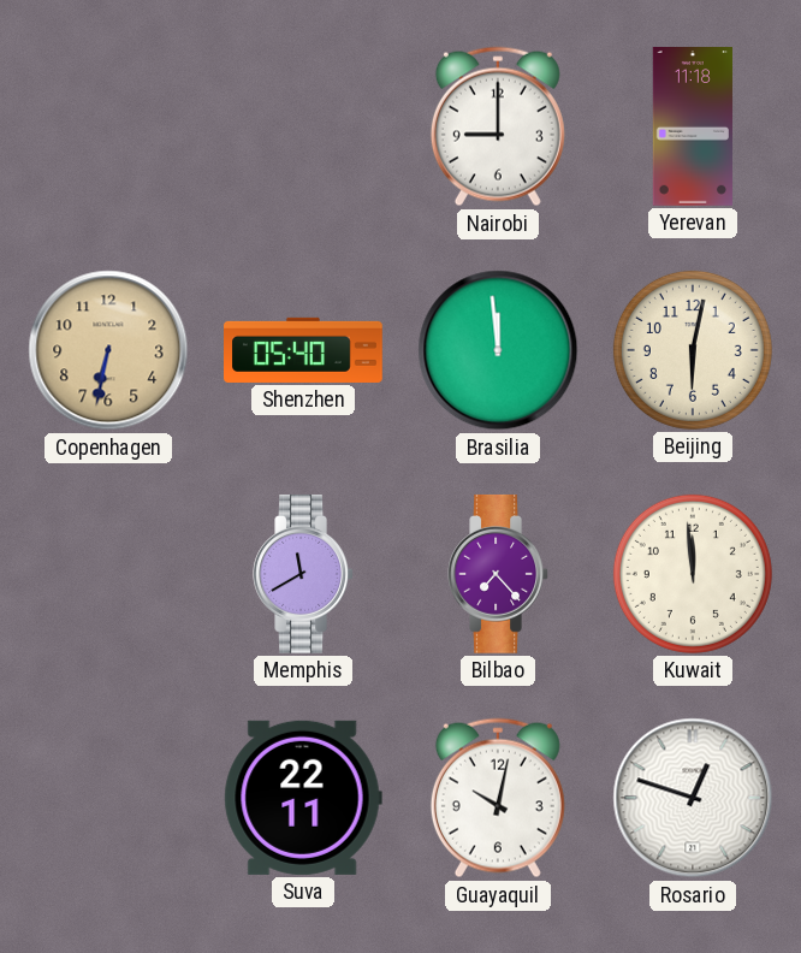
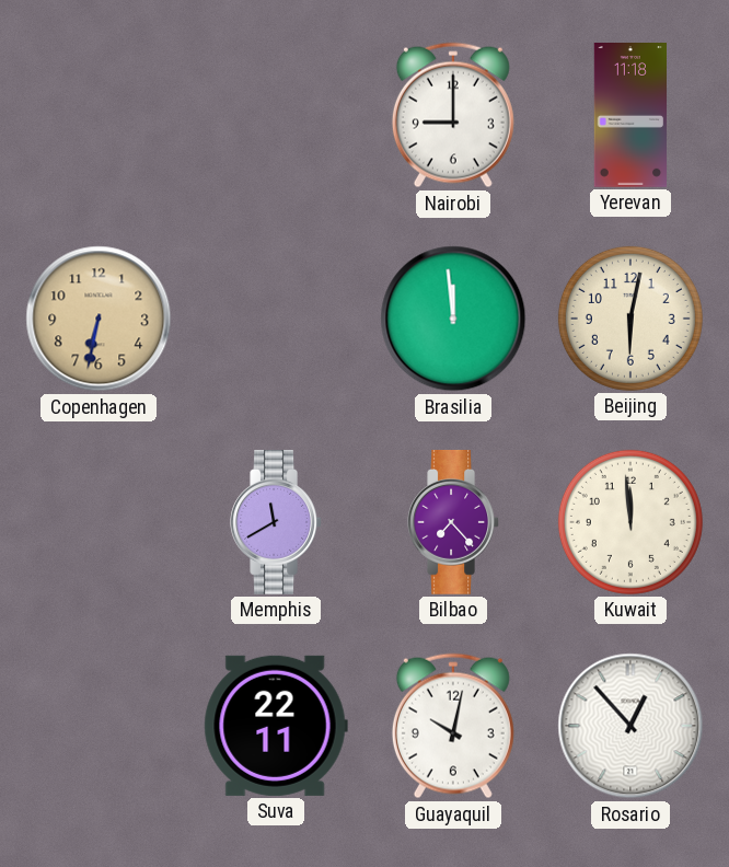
Shenzhen: 05:40 -> none
Rosario: 12:48 -> 12:53
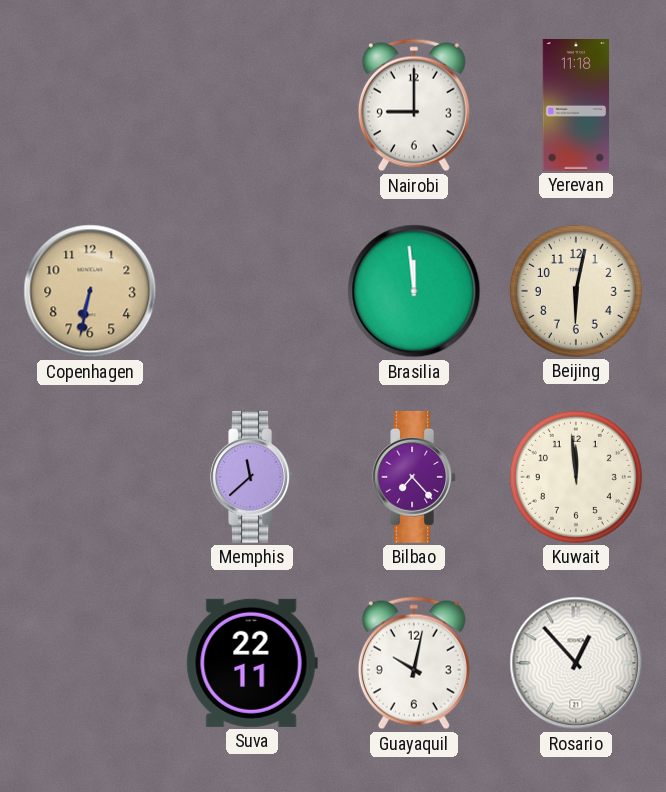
Memphis: 11:40 -> 11:38
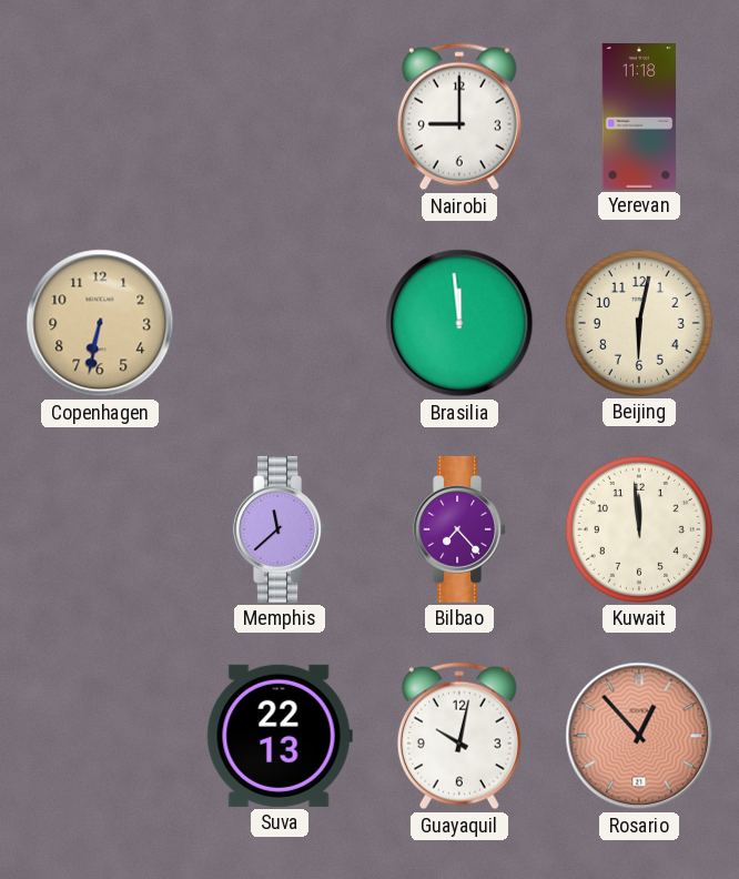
Suva: 22:11 -> 22:13
Rosario dial: white -> salmon
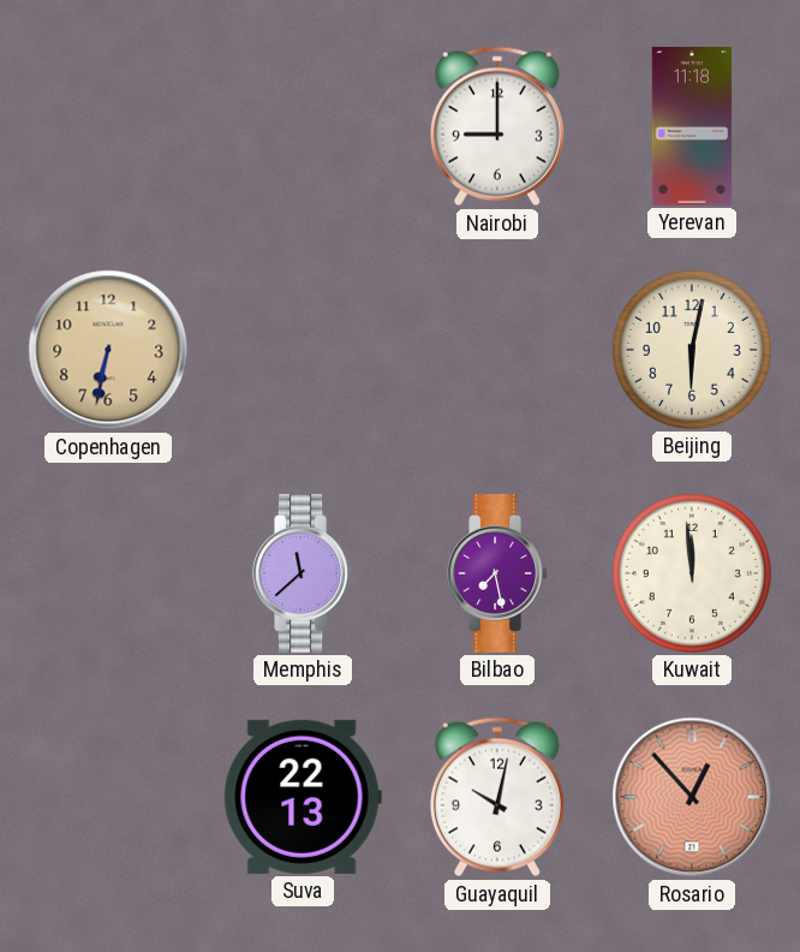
Brasilia: 11:59 -> none
Bilbao: 7:23 -> 7:28
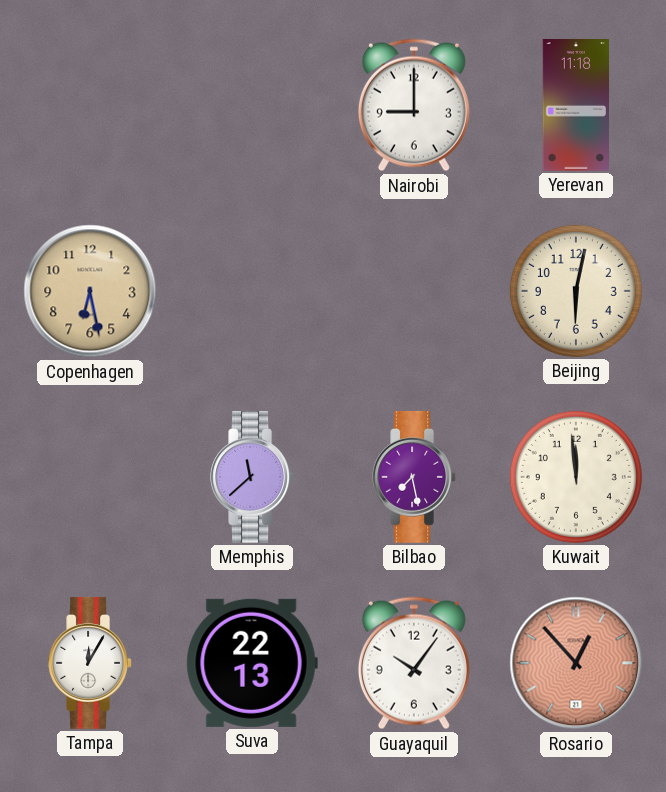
Copenhagen: 6:32 -> 6:28
Tampa: none -> 12:05
Guayaquil: 10:02 -> 10:06
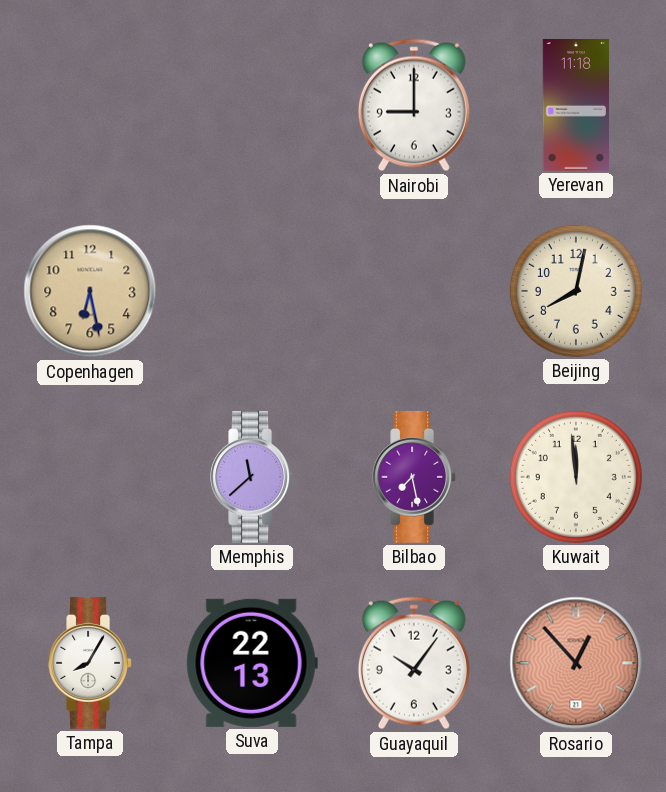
Beijing: 6:02 -> 8:02
Tampa: 12:05 -> 8:05
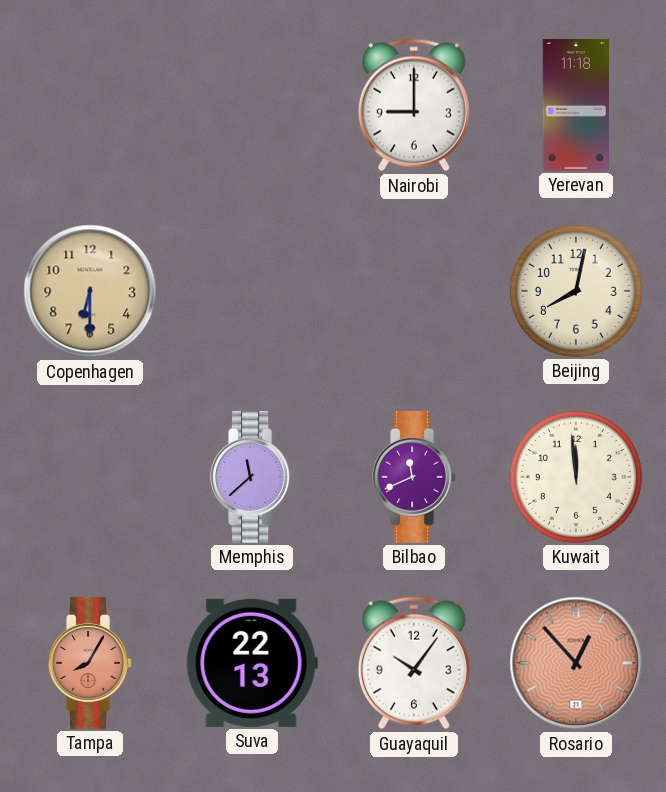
Copenhagen: 6:28 -> 6:30
Bilbao: 7:28 -> 11:41
Tampa dial: white -> salmon
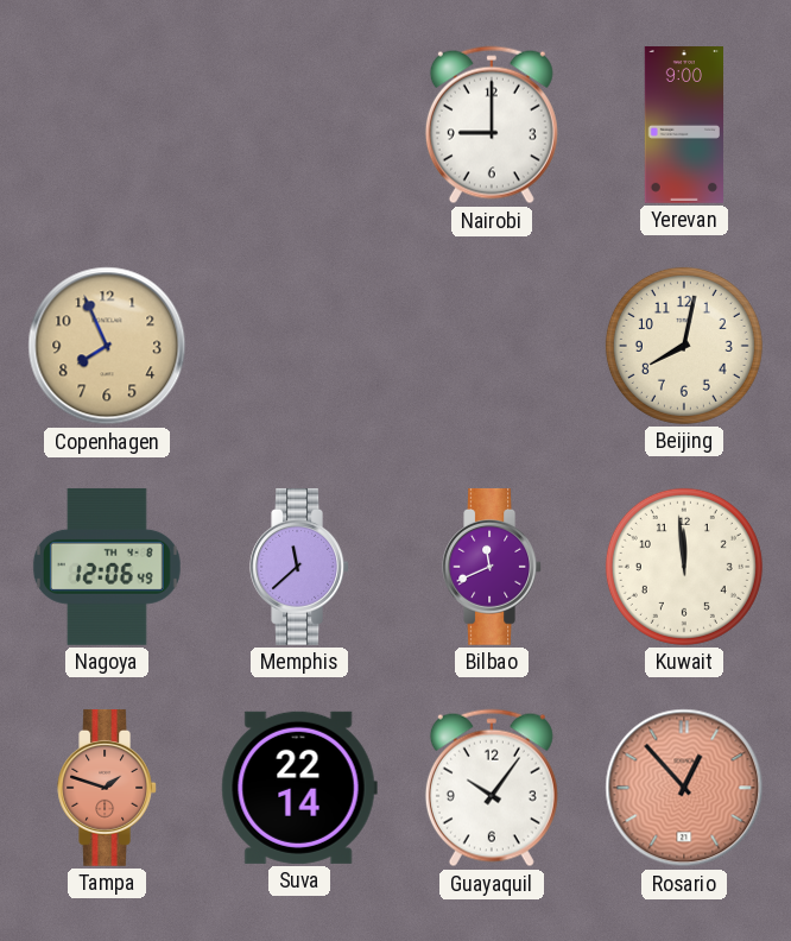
Yerevan: 11:18 -> 9:00
Copenhagen: 6:30 -> 7:56
Nagoya: none -> 12:06
Tampa: 8:05 -> 1:48
Suva: 22:13 -> 22:14
